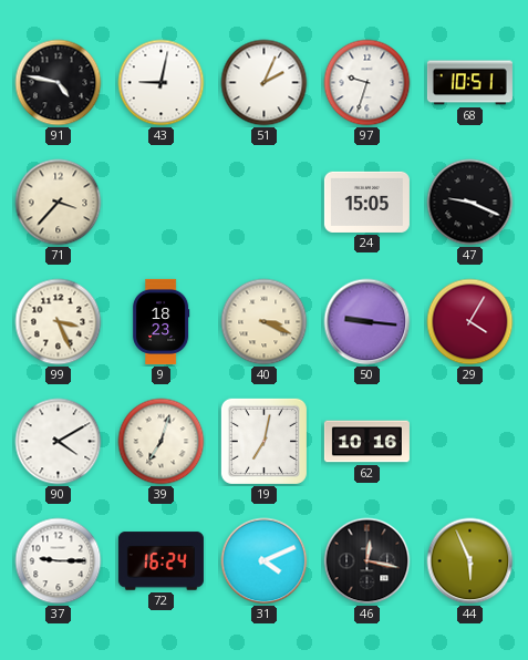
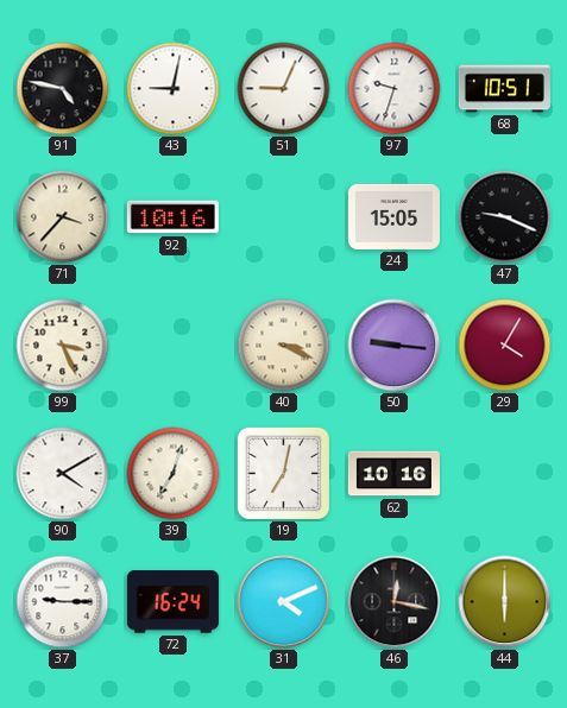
51: 2:04 -> 9:04
92: none -> 10:16
9: 18:23 -> none
44: 5:56 -> 6:00
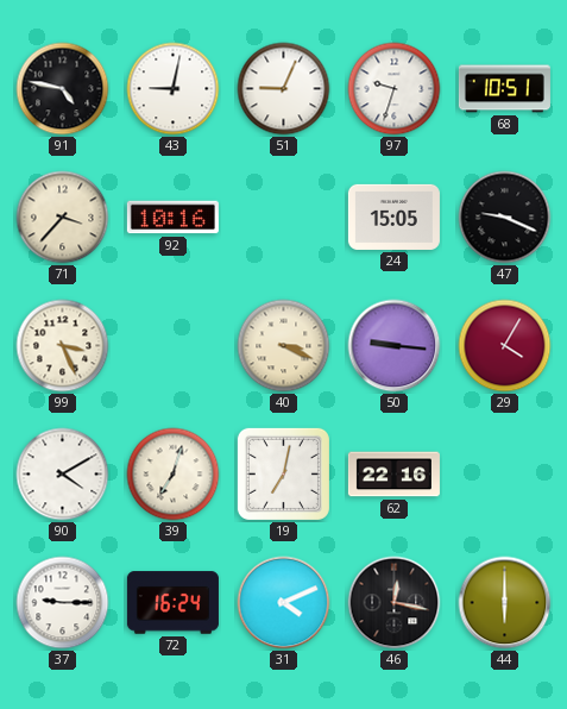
62: 10:16 -> 22:16
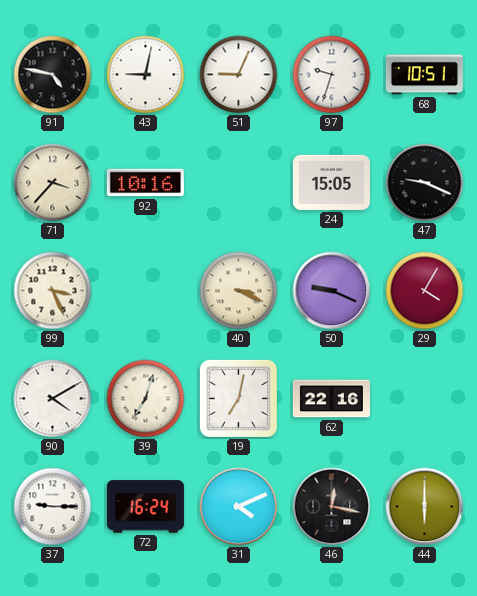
50: 9:16 -> 9:19
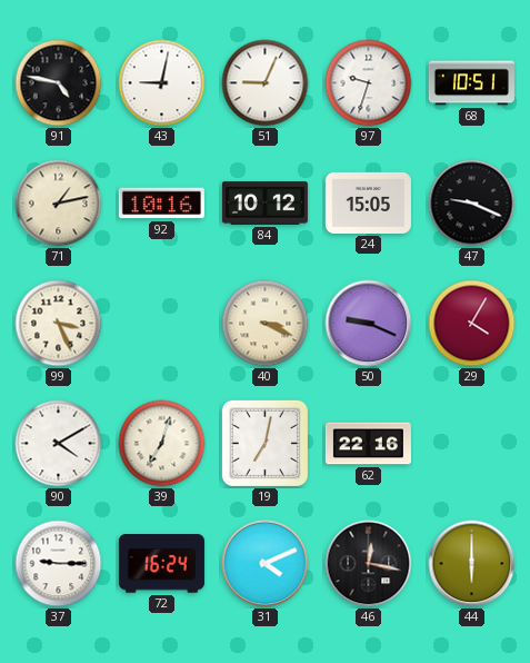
71: 3:37 -> 1:13
84: none -> 10:12
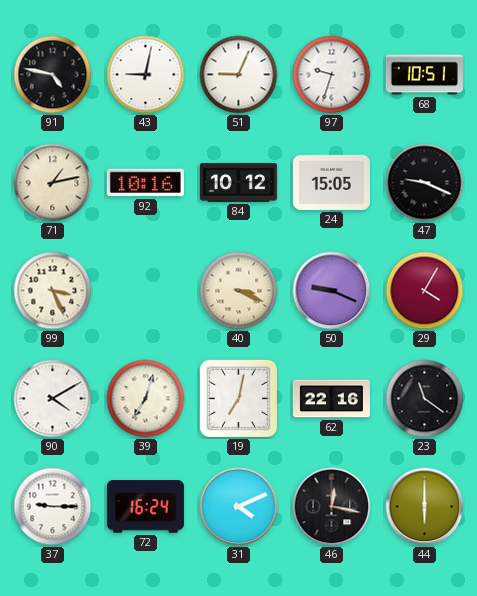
23: none -> 11:21
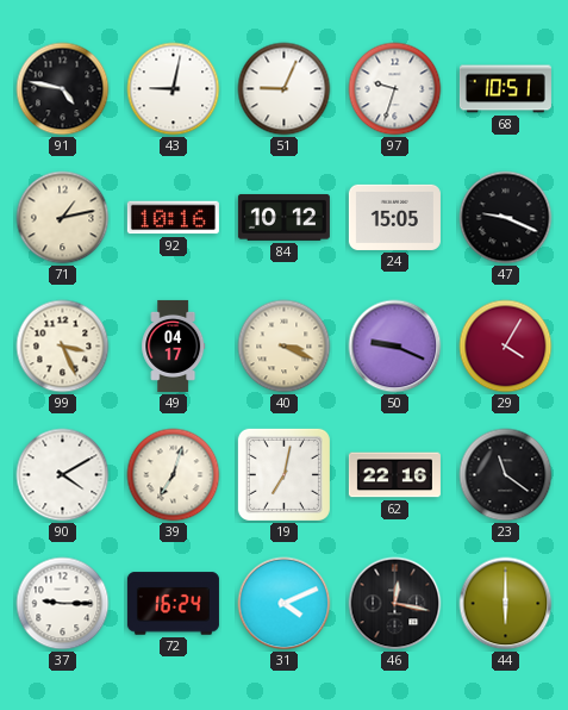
49: none -> 04:17
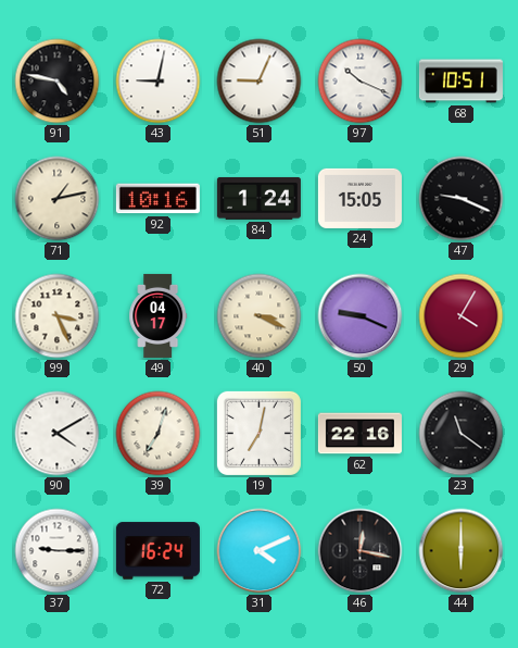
97: 9:33 -> 10:19
84: 10:12 -> 1:24
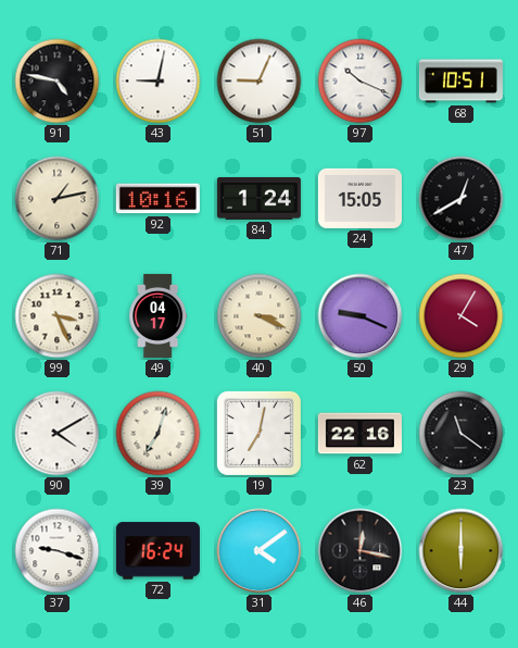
47: 9:19 -> 12:40
37: 9:15 -> 9:18
31: 4:11 -> 4:09
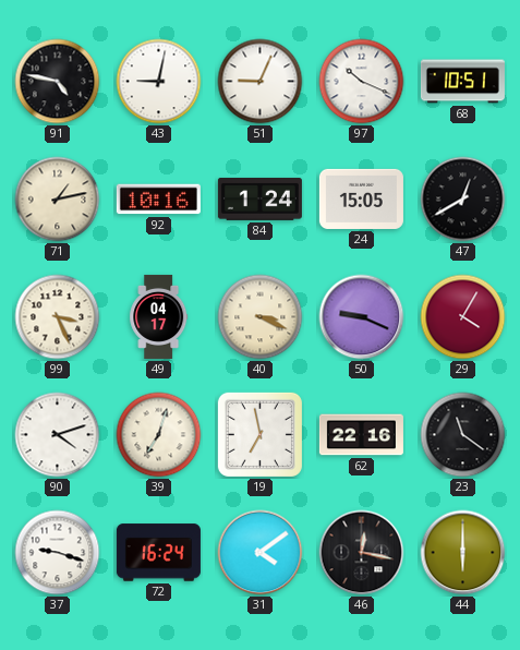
90: 4:10 -> 4:12
19: 7:02 -> 6:58
